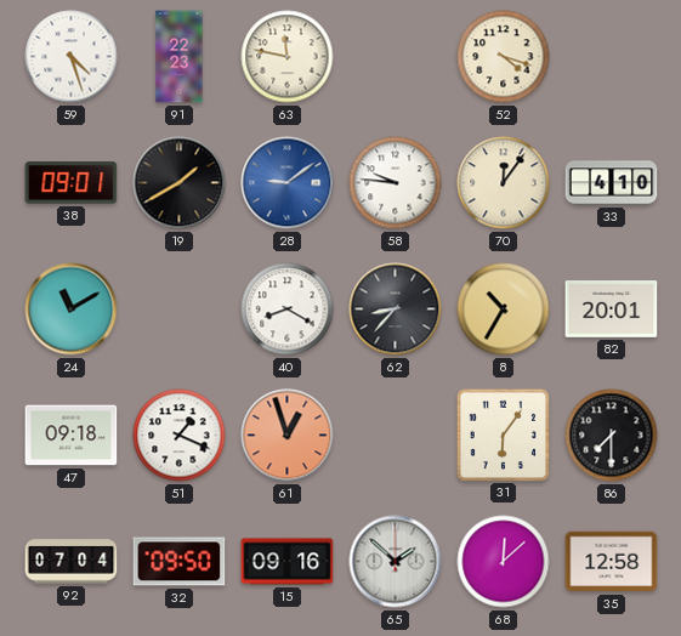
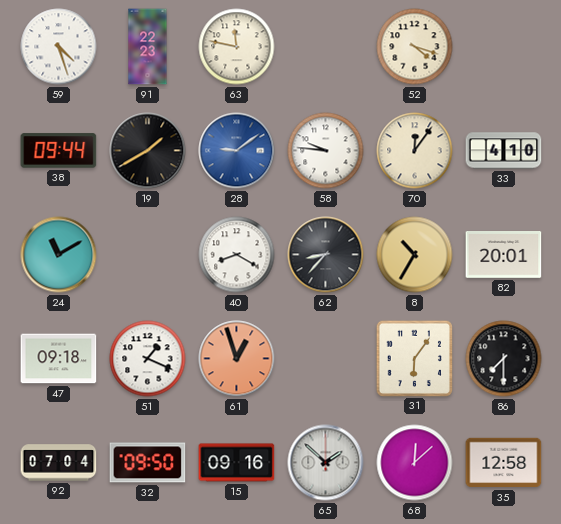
38: 09:01 -> 09:44
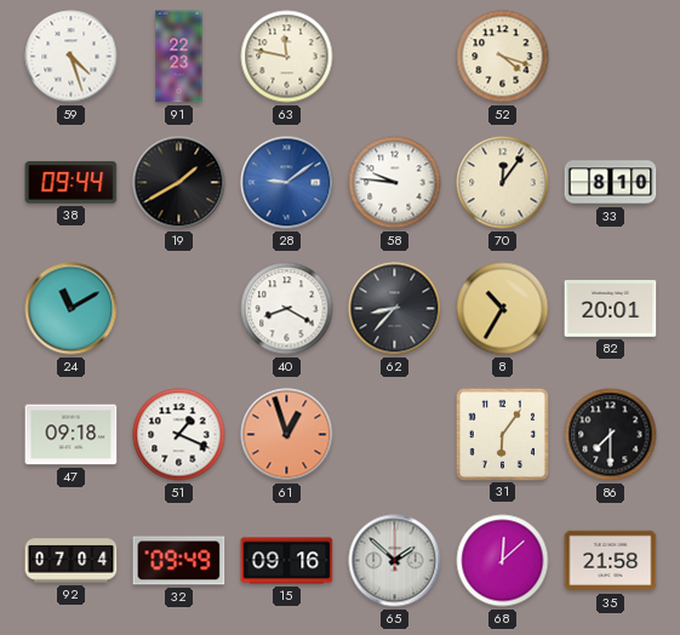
33: 4:10 -> 8:10
32: 09:50 -> 09:49
35: 12:58 -> 21:58
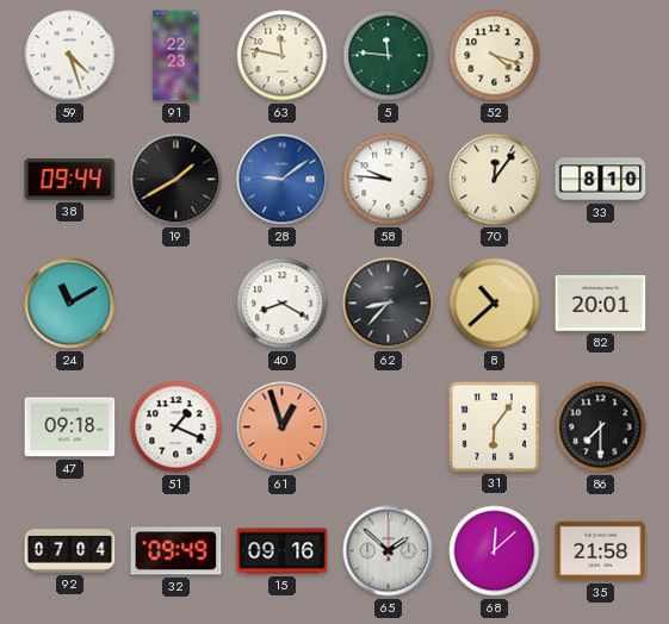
5: none -> 11:46
8: 10:35 -> 10:38
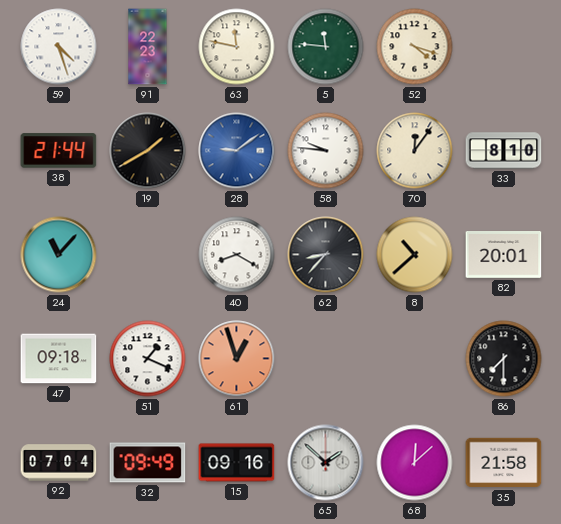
38: 09:44 -> 21:44
24: 11:10 -> 11:07
31: 6:06 -> none
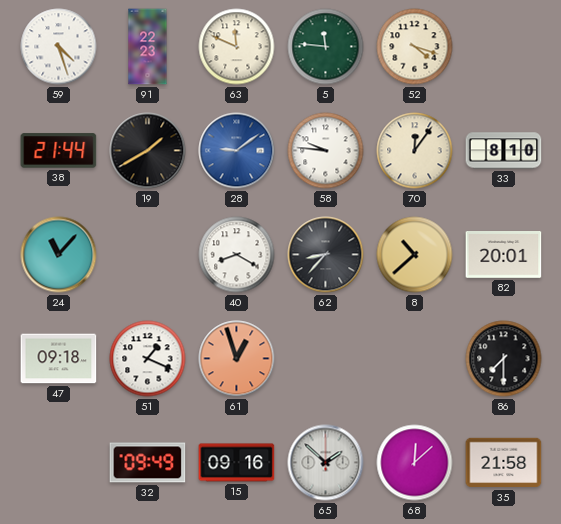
63: 11:47 -> 11:49
92: 07:04 -> none
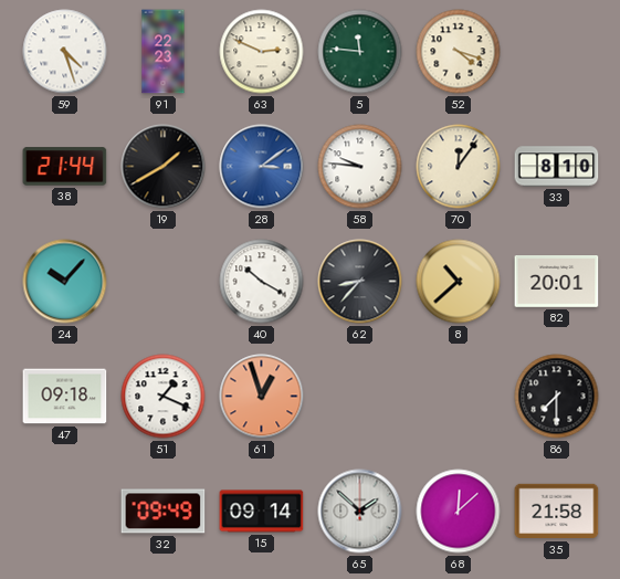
63: 11:49 -> 2:49
28: 9:09 -> 3:09
24: 11:07 -> 10:07
40: 8:20 -> 10:20
15: 09:16 -> 09:14
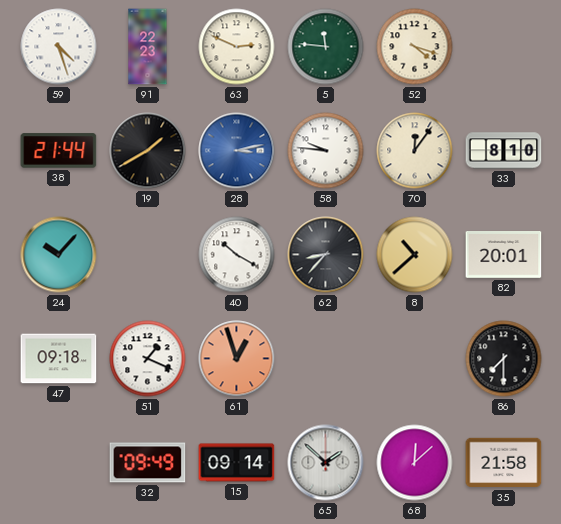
28: 3:09 -> 3:13
